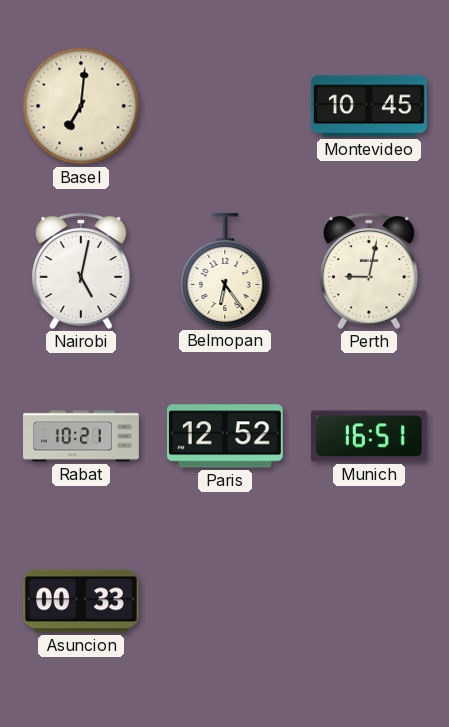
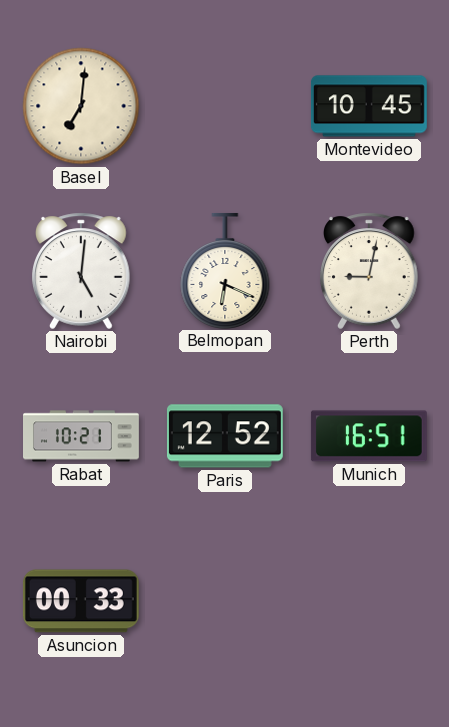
Nairobi: 5:02 -> 5:01
Belmopan: 6:24 -> 6:19
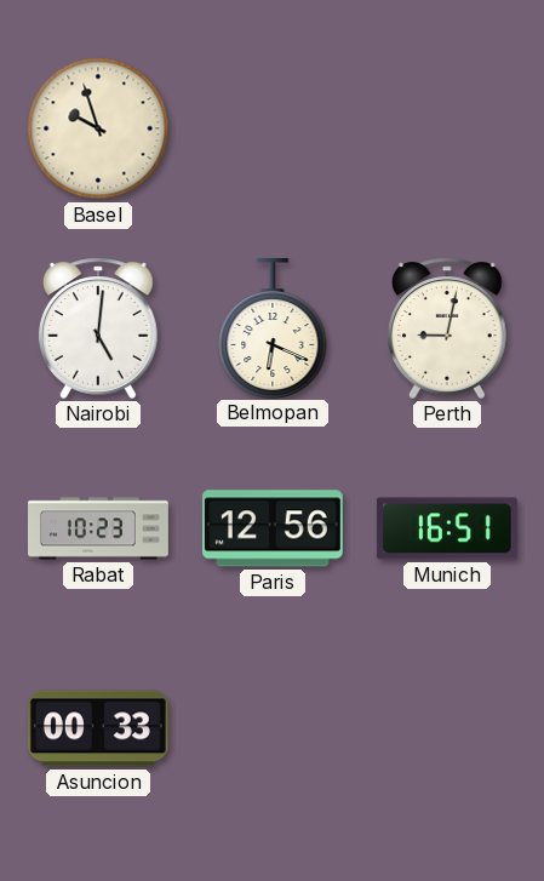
Basel: 7:01 -> 9:57
Montevideo: 10:45 -> none
Rabat: 10:21 -> 10:23
Paris: 12:52 -> 12:56
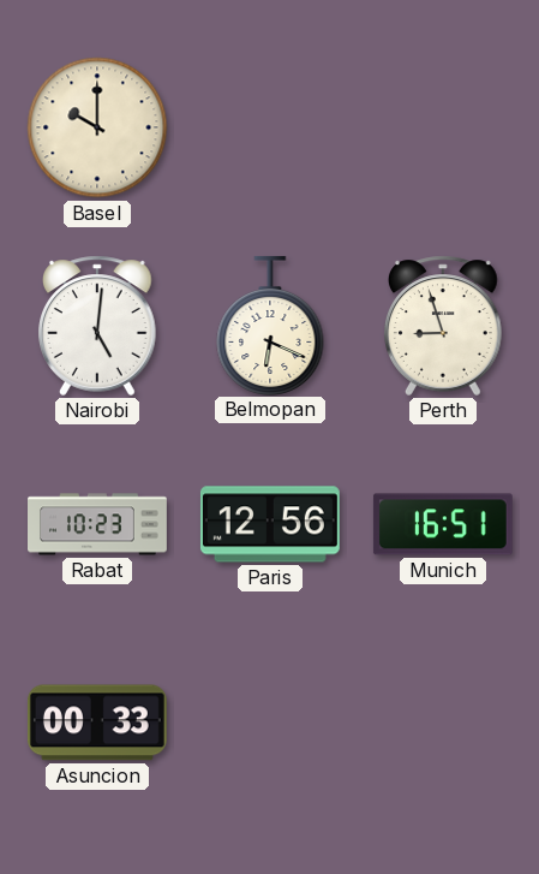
Basel: 9:57 -> 10:00
Perth: 9:02 -> 8:57
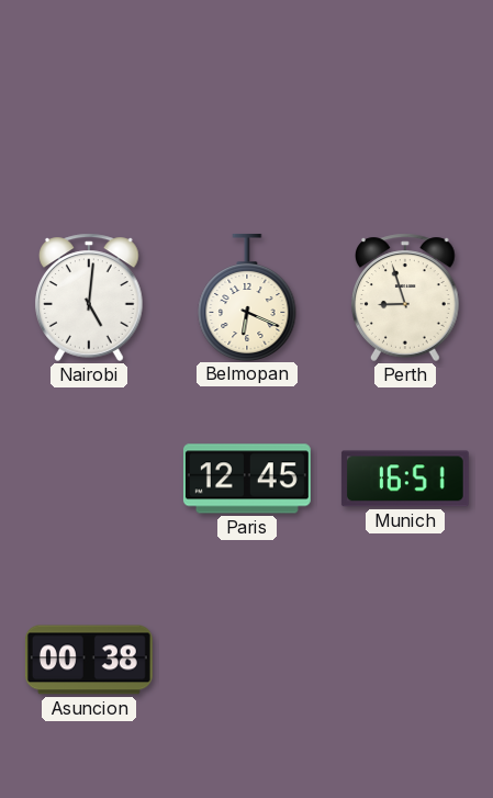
Basel: 10:00 -> none
Rabat: 10:23 -> none
Paris: 12:56 -> 12:45
Asuncion: 00:33 -> 00:38
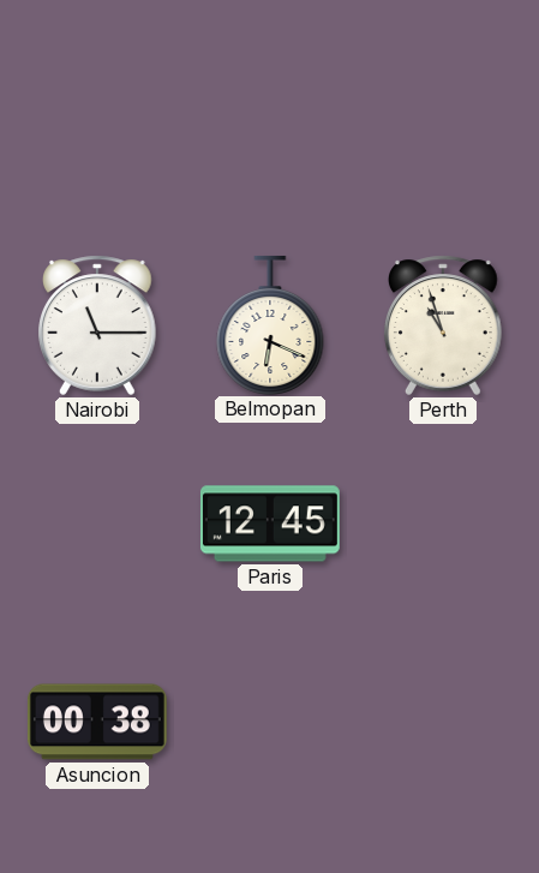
Nairobi: 5:01 -> 11:15
Perth: 8:57 -> 10:57
Munich: 16:51 -> none
